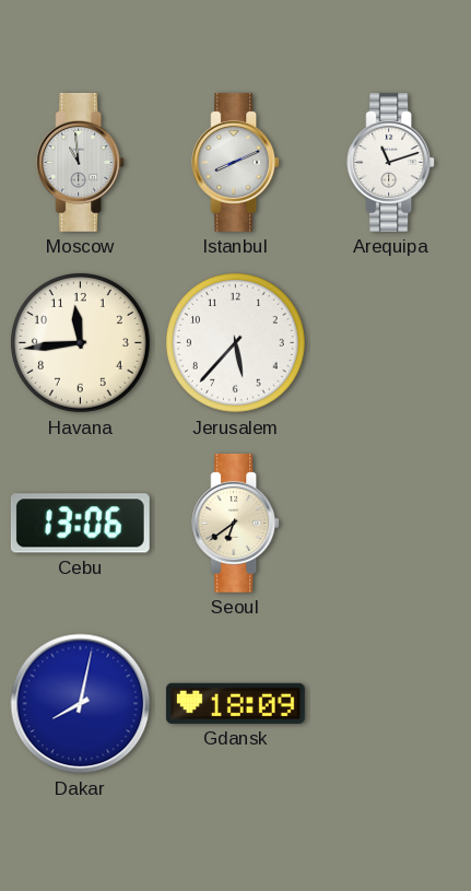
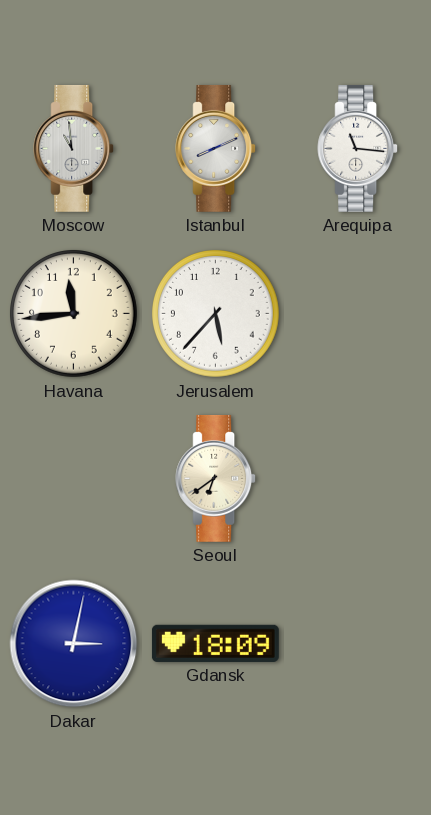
Arequipa: 11:12 -> 11:16
Cebu: 13:06 -> none
Dakar: 8:02 -> 3:02
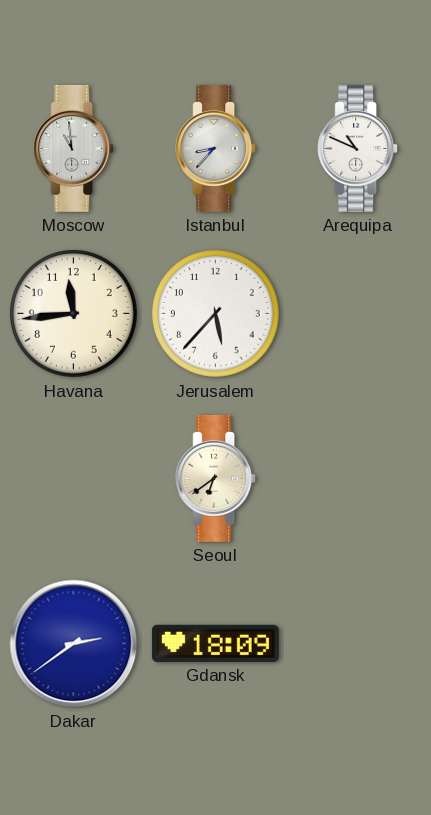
Istanbul: 8:11 -> 8:37
Arequipa: 11:16 -> 10:49
Dakar: 3:02 -> 2:39
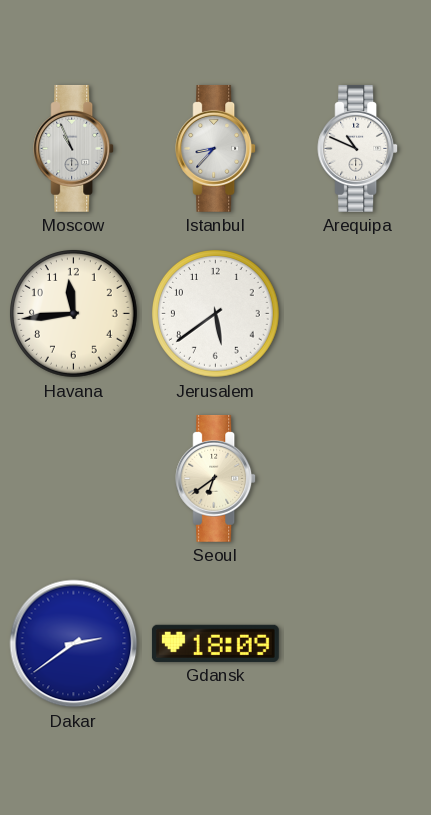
Moscow: 10:59 -> 10:56
Jerusalem: 5:37 -> 5:39
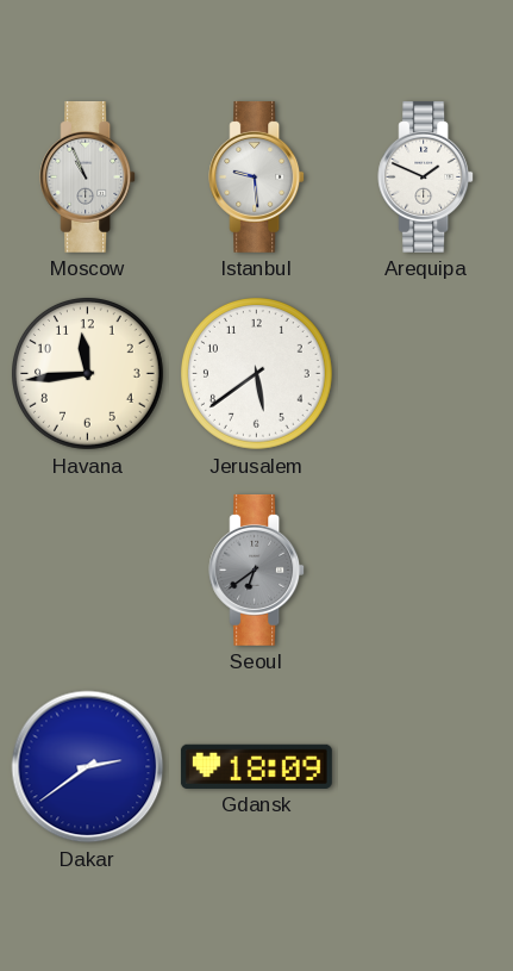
Istanbul: 8:37 -> 9:29
Arequipa: 10:49 -> 1:49
Seoul dial: cream -> grey
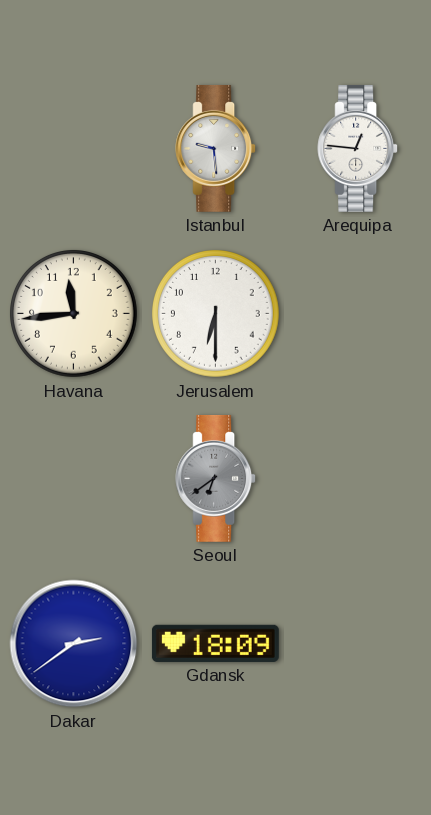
Moscow: 10:56 -> none
Arequipa: 1:49 -> 12:46
Jerusalem: 5:39 -> 6:30
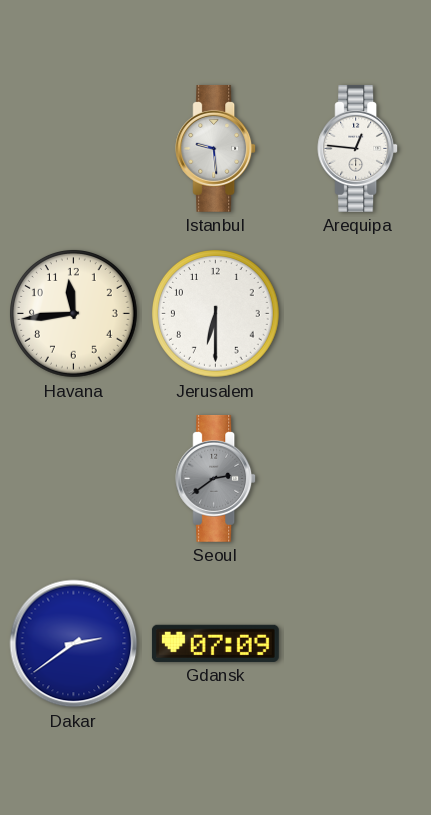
Seoul: 6:39 -> 2:39
Gdansk: 18:09 -> 07:09
